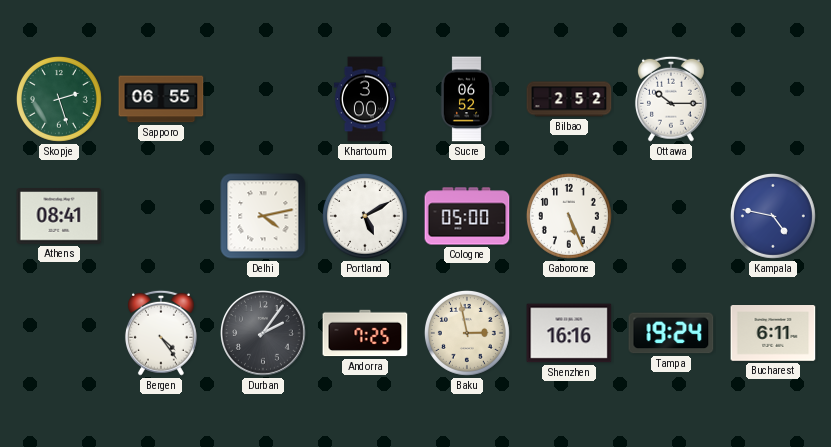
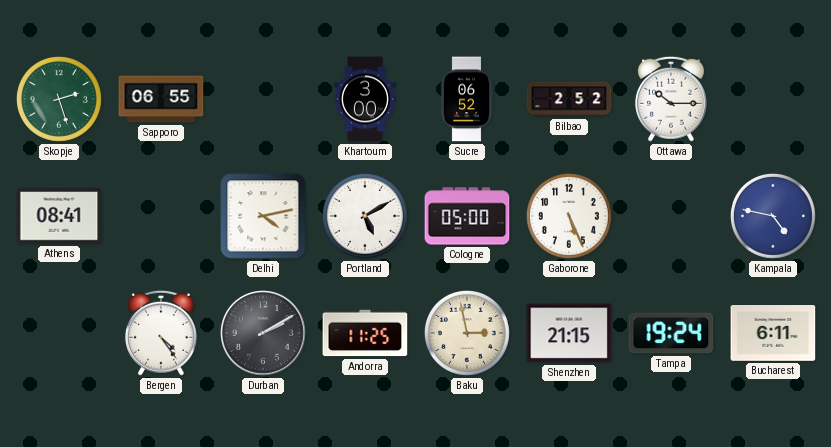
Durban: 2:06 -> 2:10
Andorra: 7:25 -> 11:25
Shenzhen: 16:16 -> 21:15
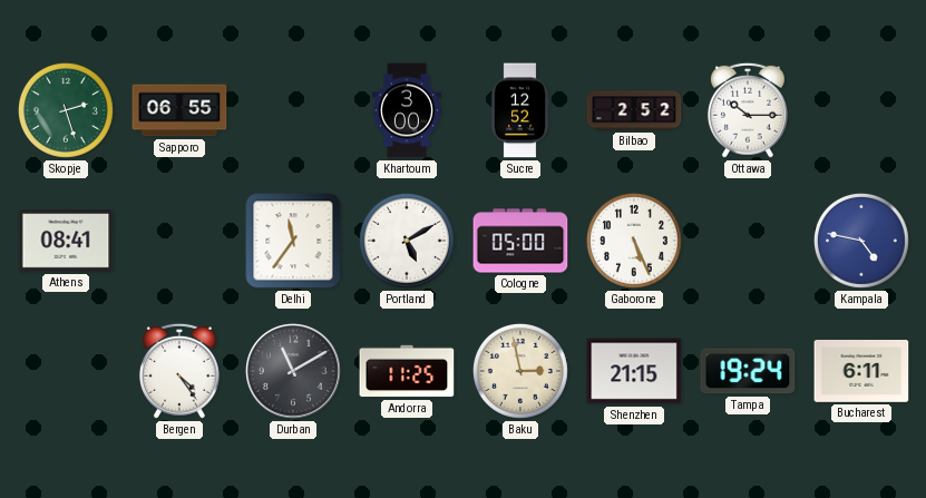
Sucre: 06:52 -> 12:52
Delhi: 4:13 -> 11:36
Durban: 2:10 -> 11:10
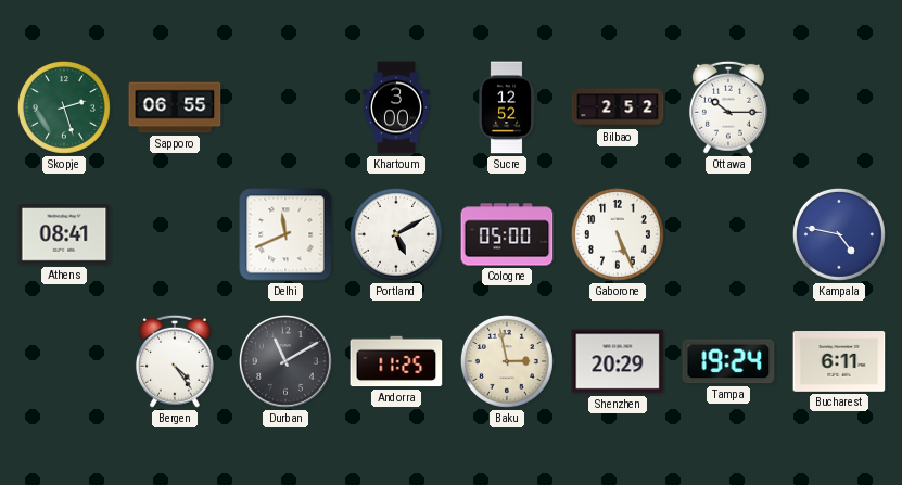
Delhi: 11:36 -> 11:41
Shenzhen: 21:15 -> 20:29
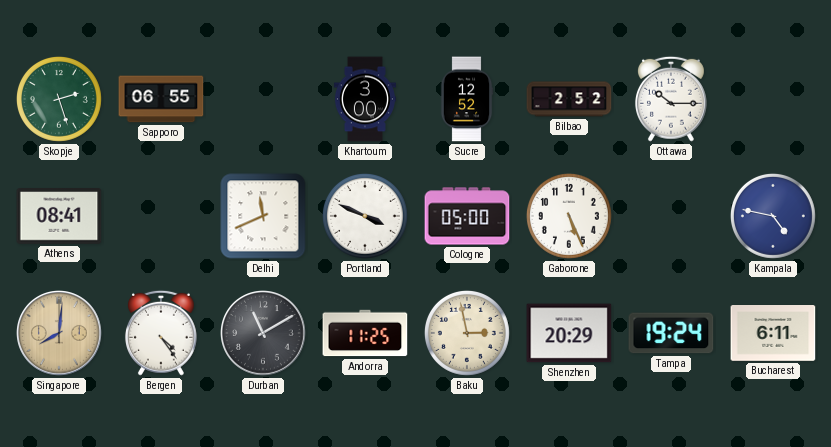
Portland: 5:10 -> 3:49
Singapore: none -> 8:01
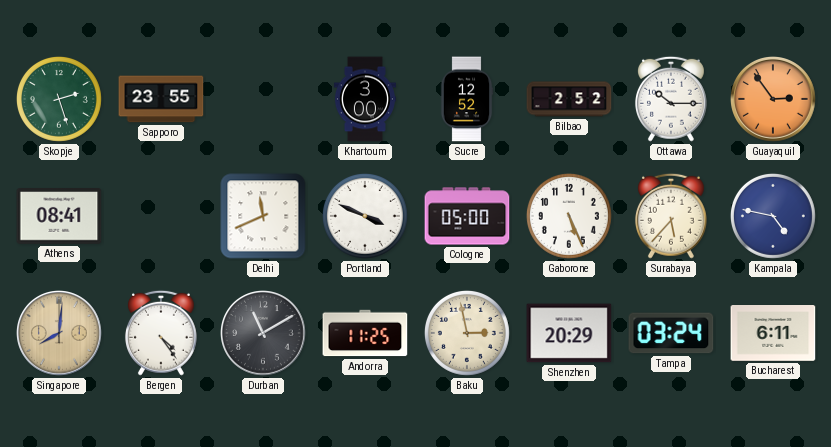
Sapporo: 06:55 -> 23:55
Guayaquil: none -> 2:54
Surabaya: none -> 5:37
Tampa: 19:24 -> 03:24
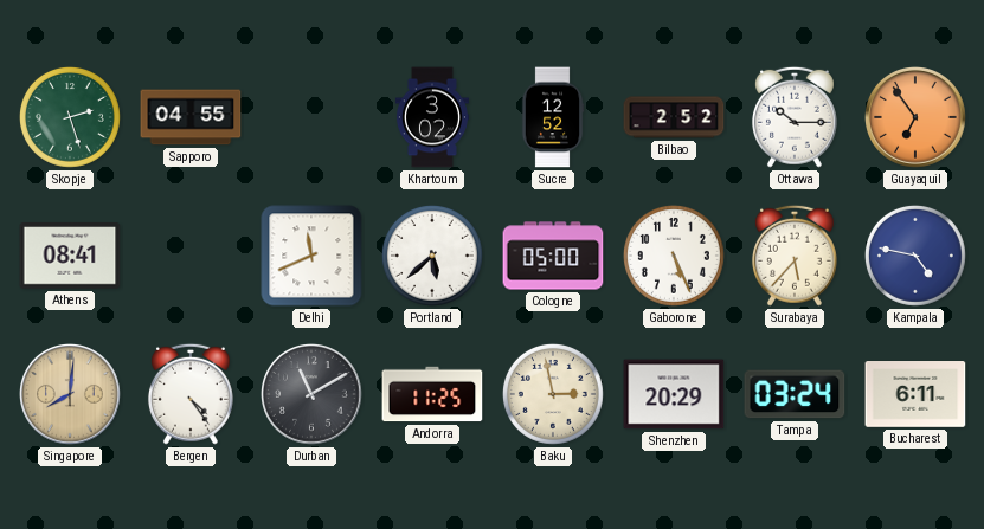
Sapporo: 23:55 -> 04:55
Khartoum: 3:00 -> 3:02
Guayaquil: 2:54 -> 6:54
Portland: 3:49 -> 5:38
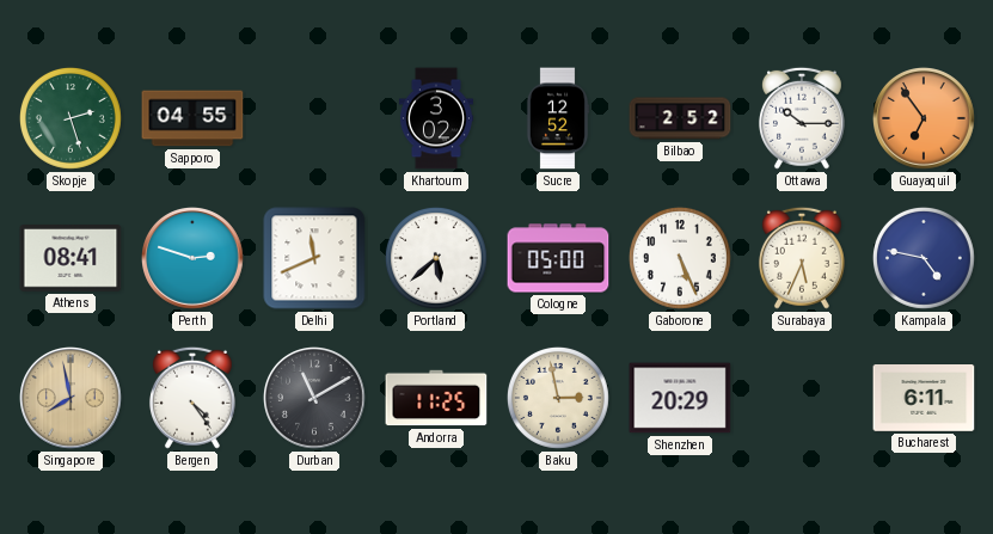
Perth: none -> 2:48
Surabaya: 5:37 -> 5:34
Singapore: 8:01 -> 7:58
Tampa: 03:24 -> none
